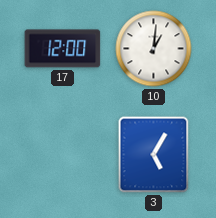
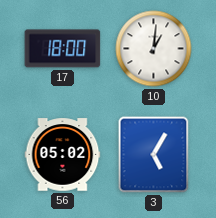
17: 12:00 -> 18:00
56: none -> 05:02
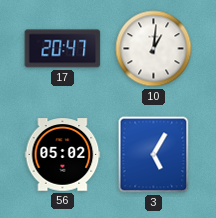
17: 18:00 -> 20:47
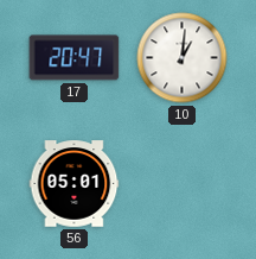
56: 05:02 -> 05:01
3: 5:05 -> none
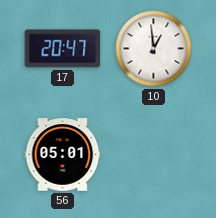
10: 1:01 -> 12:59
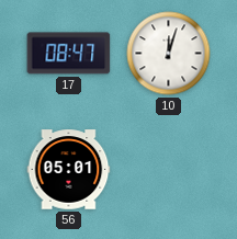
17: 20:47 -> 08:47
10: 12:59 -> 12:03
